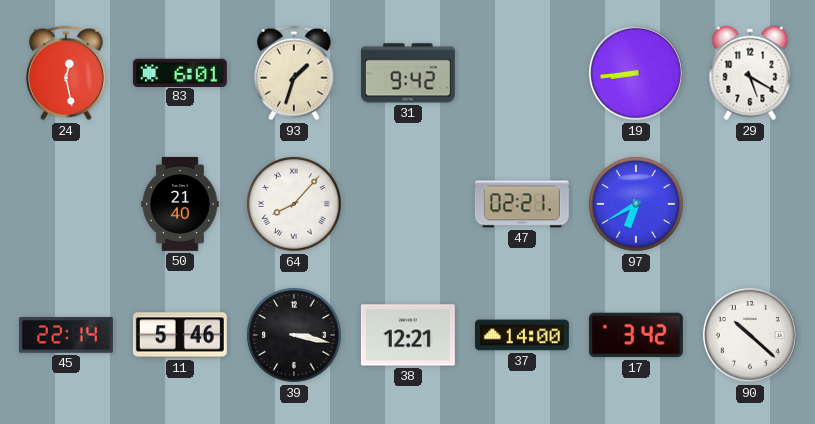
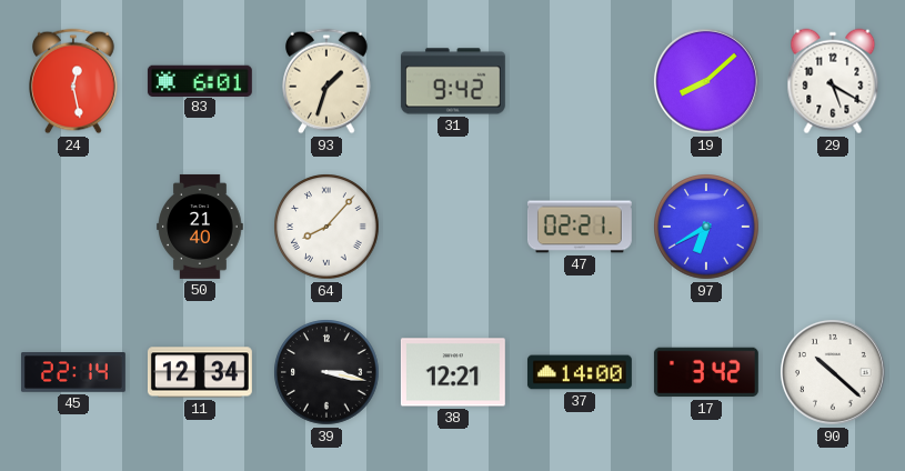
19: 8:44 -> 8:08
11: 5:46 -> 12:34
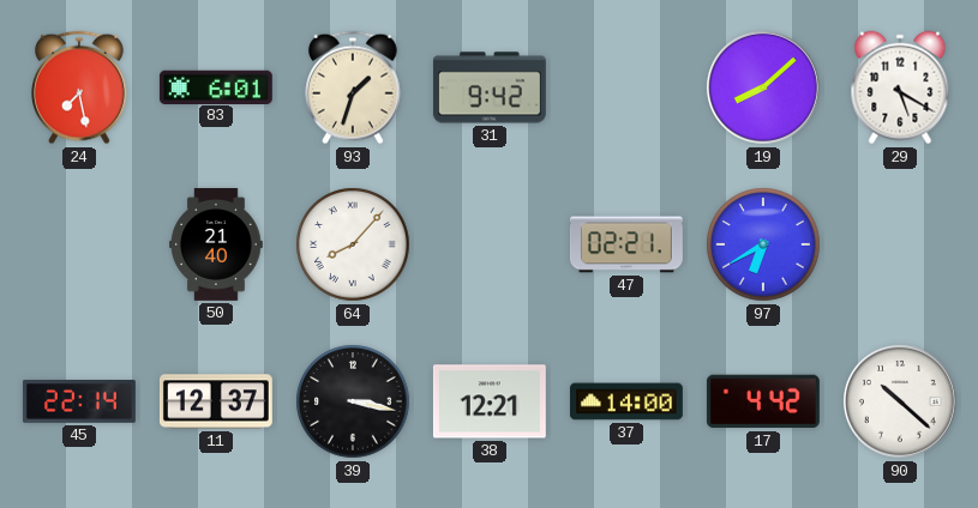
24: 12:28 -> 7:28
11: 12:34 -> 12:37
17: 3:42 -> 4:42
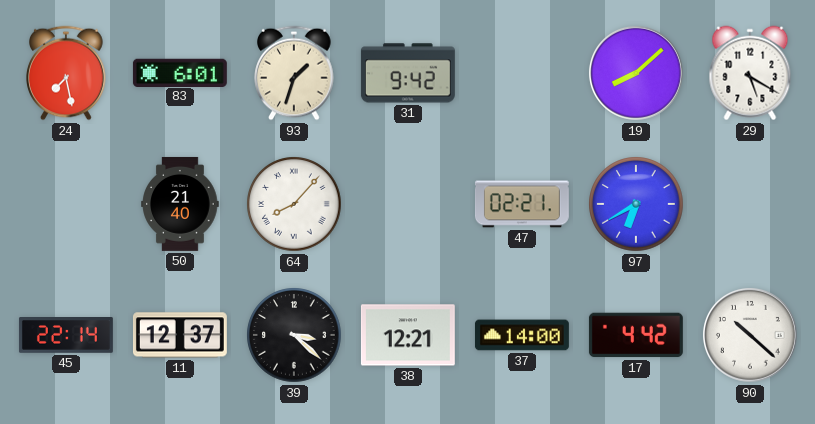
39: 3:17 -> 3:22
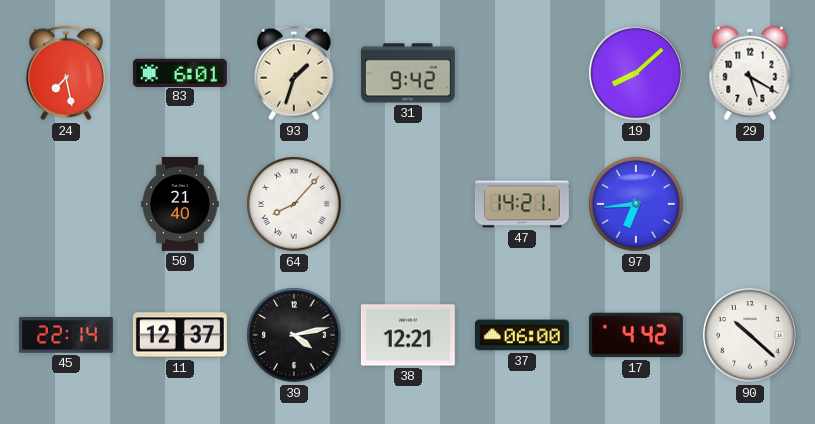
47: 02:21 -> 14:21
97: 6:40 -> 6:44
39: 3:22 -> 4:13
37: 14:00 -> 06:00
